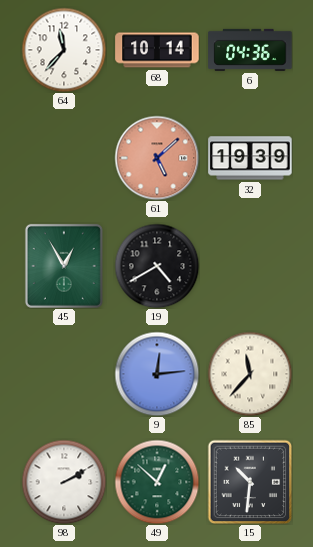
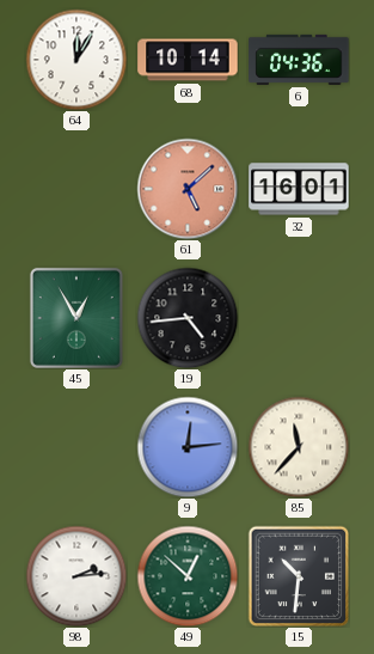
64: 11:37 -> 12:05
32: 19:39 -> 16:01
19: 4:40 -> 4:44
98: 2:10 -> 2:14
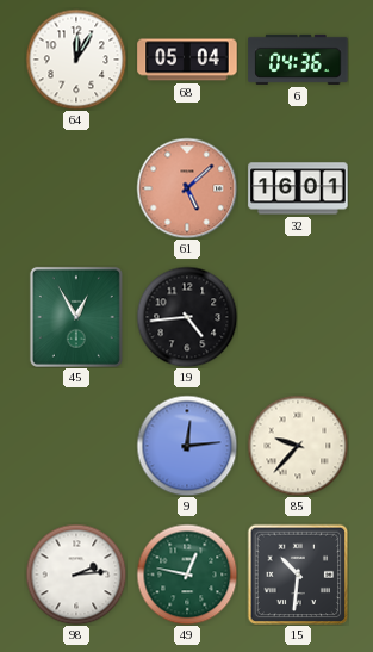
68: 10:14 -> 05:04
85: 11:37 -> 9:37
49: 12:52 -> 12:47
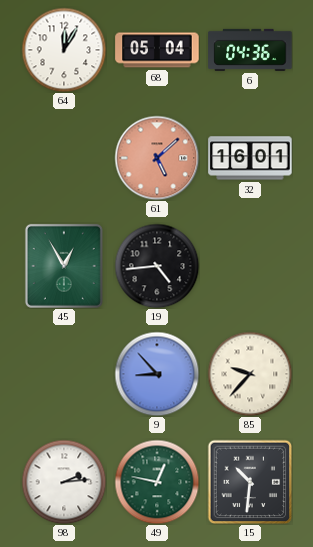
9: 12:14 -> 8:53
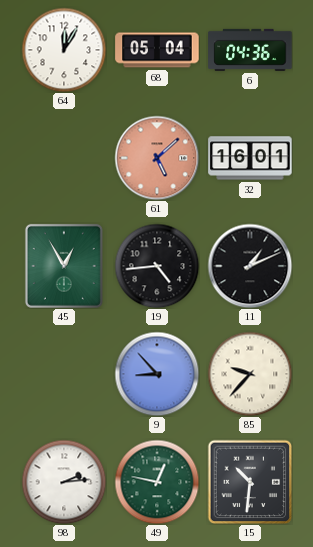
11: none -> 1:11
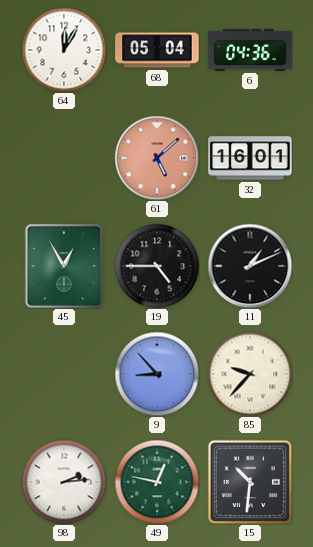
19: 4:44 -> 4:45
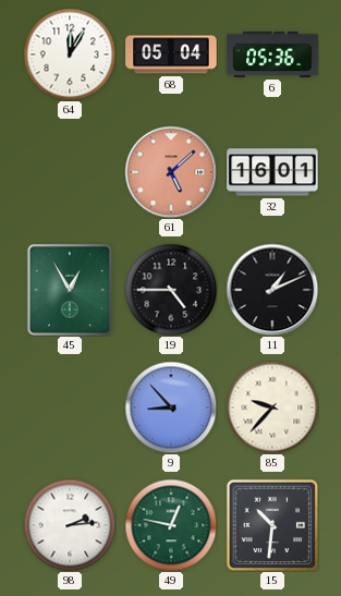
6: 04:36 -> 05:36
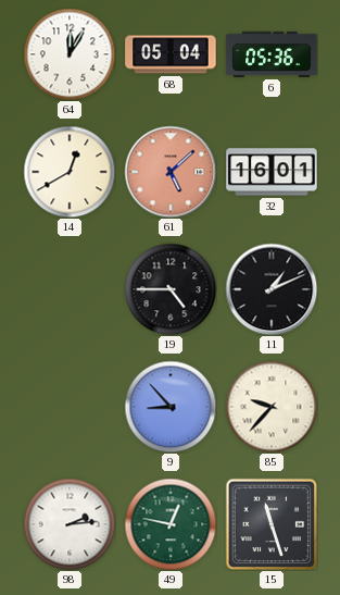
14: none -> 12:40
45: 12:55 -> none
15: 10:31 -> 11:27
